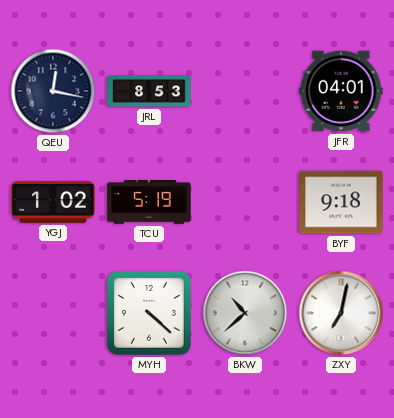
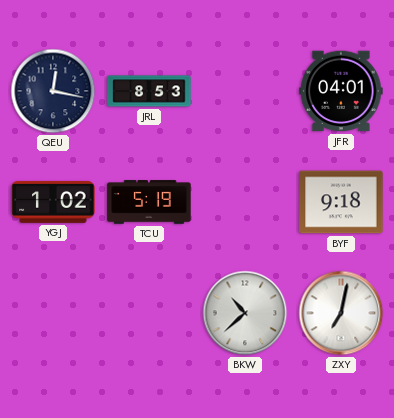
MYH: 4:22 -> none
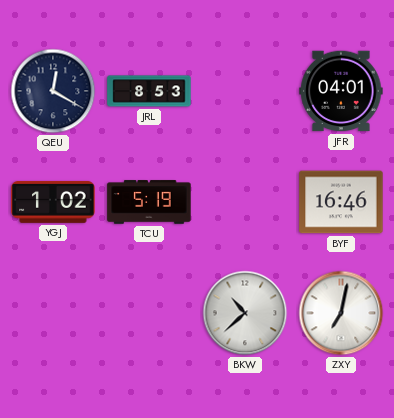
QEU: 12:17 -> 12:20
BYF: 9:18 -> 16:46
